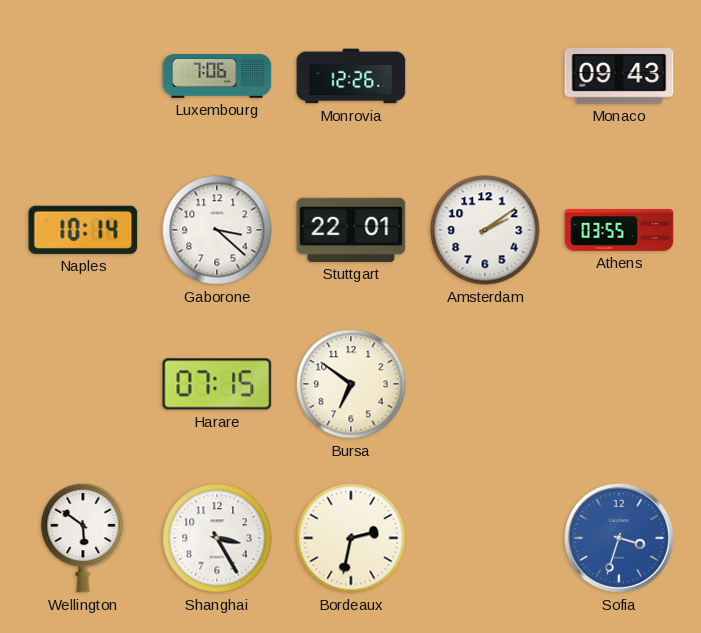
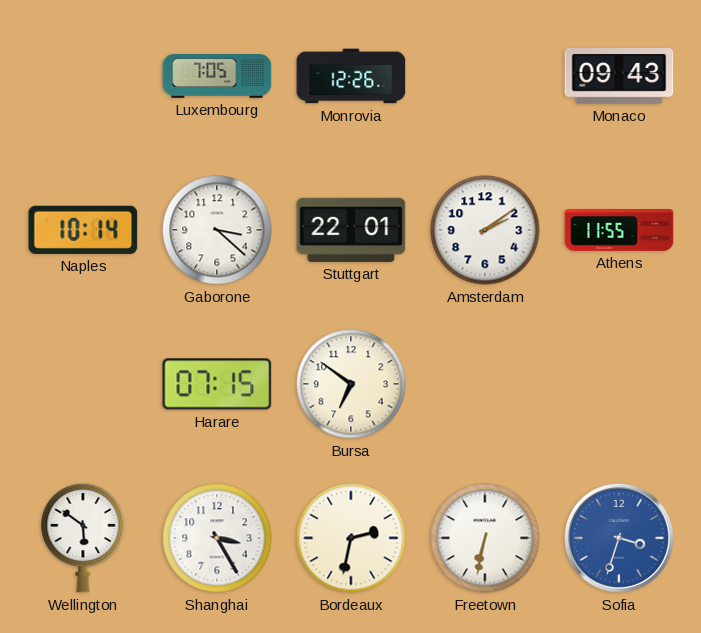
Luxembourg: 7:06 -> 7:05
Athens: 03:55 -> 11:55
Freetown: none -> 6:32
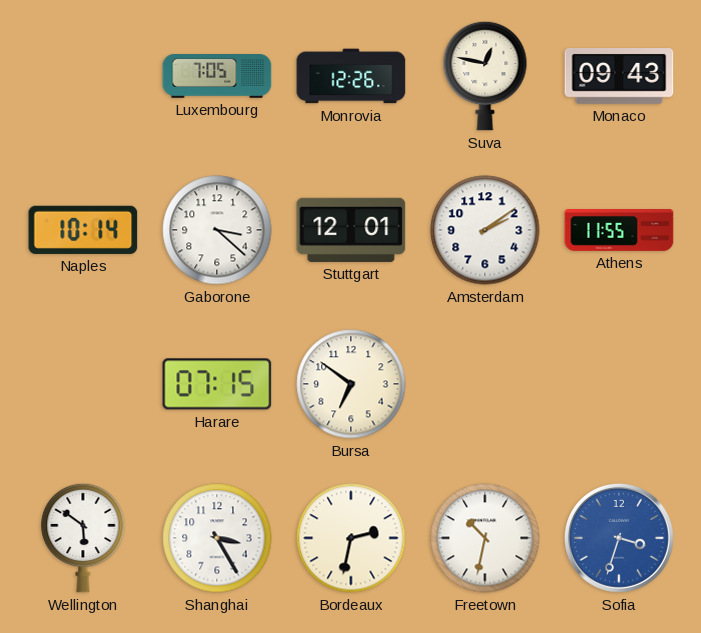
Suva: none -> 12:47
Stuttgart: 22:01 -> 12:01
Freetown: 6:32 -> 10:32
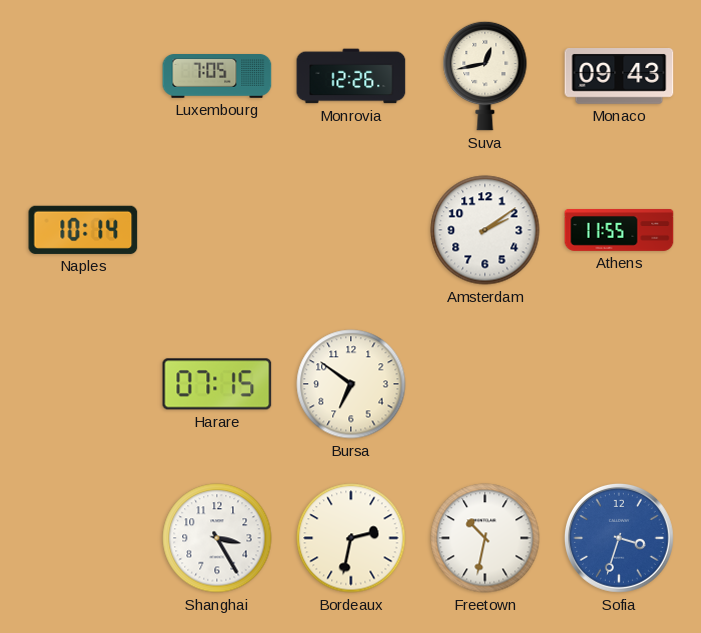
Suva: 12:47 -> 12:43
Gaborone: 3:22 -> none
Stuttgart: 12:01 -> none
Wellington: 5:51 -> none
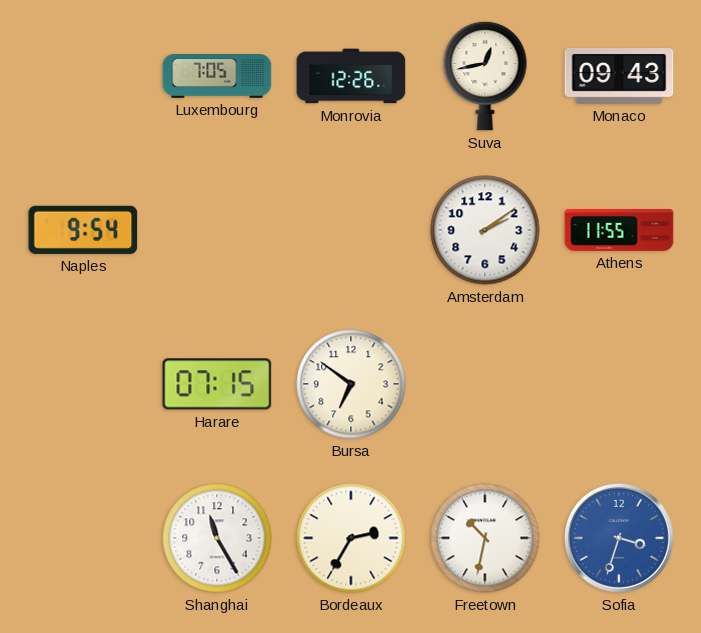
Naples: 10:14 -> 9:54
Shanghai: 3:25 -> 11:25
Bordeaux: 2:32 -> 2:35
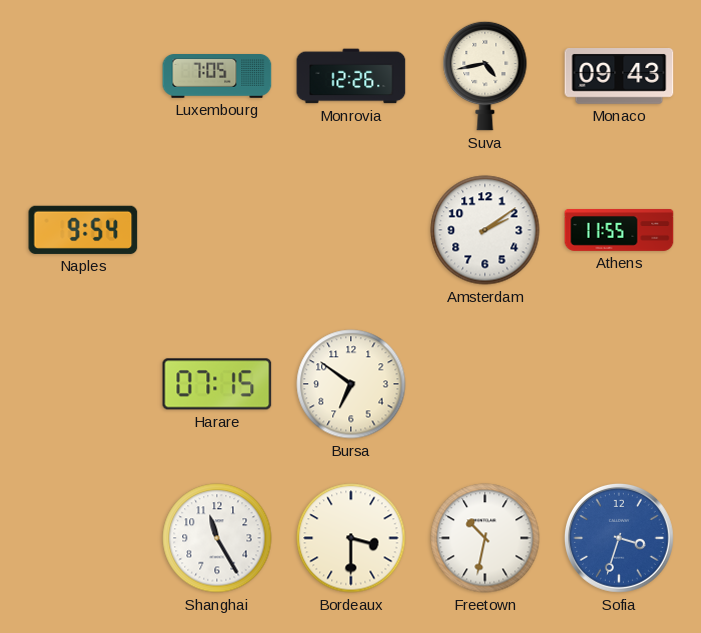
Suva: 12:43 -> 4:43
Bordeaux: 2:35 -> 3:30
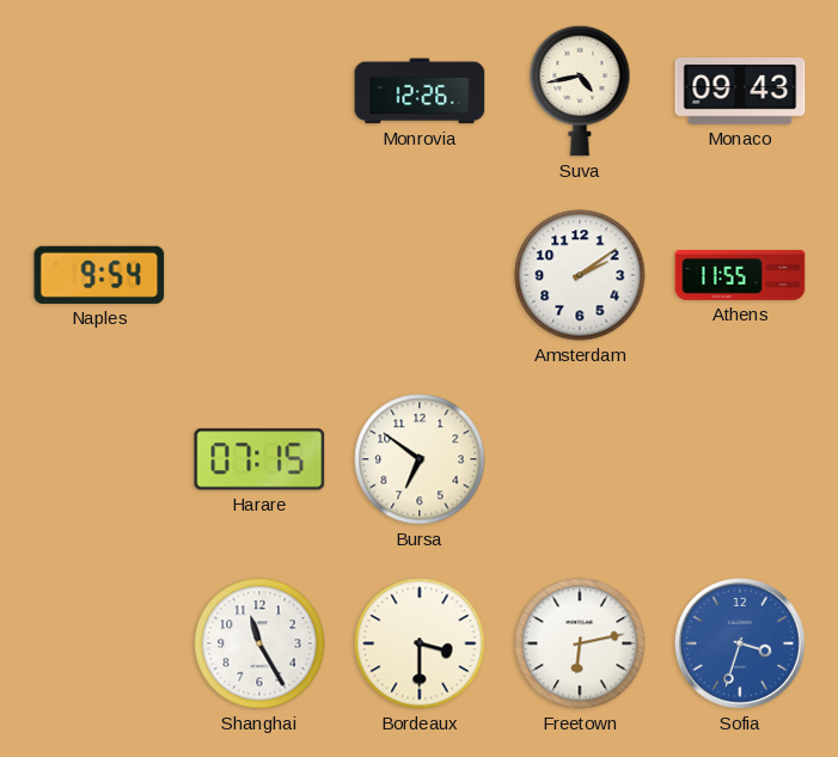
Luxembourg: 7:05 -> none
Freetown: 10:32 -> 6:13
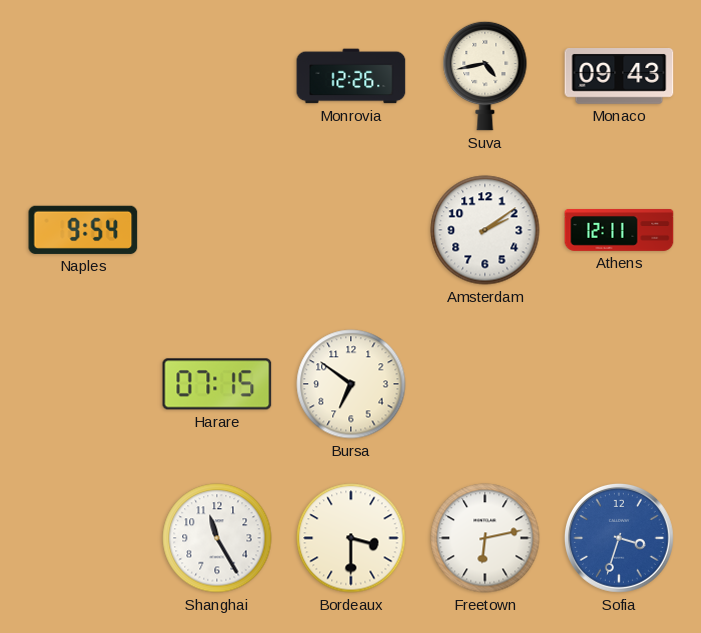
Athens: 11:55 -> 12:11
